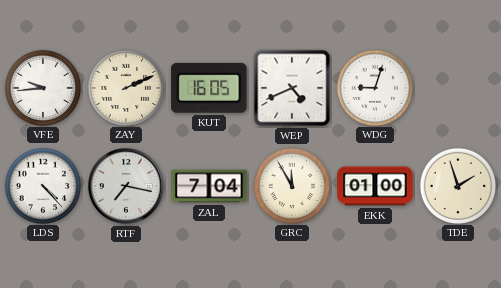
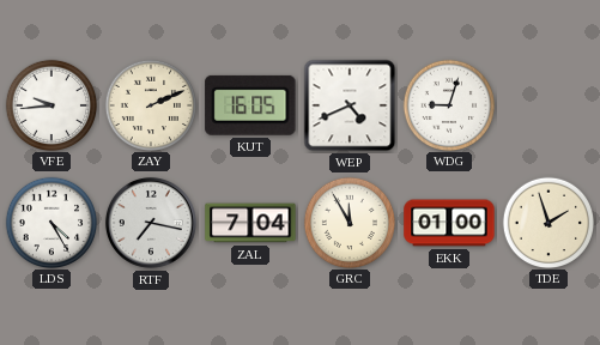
LDS: 4:23 -> 4:25
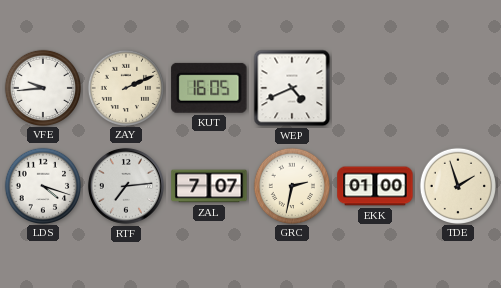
WDG: 9:03 -> none
LDS: 4:25 -> 4:18
RTF: 7:17 -> 7:14
ZAL: 7:04 -> 7:07
GRC: 11:55 -> 2:32
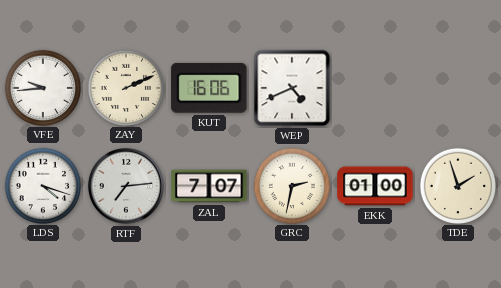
KUT: 16:05 -> 16:06
